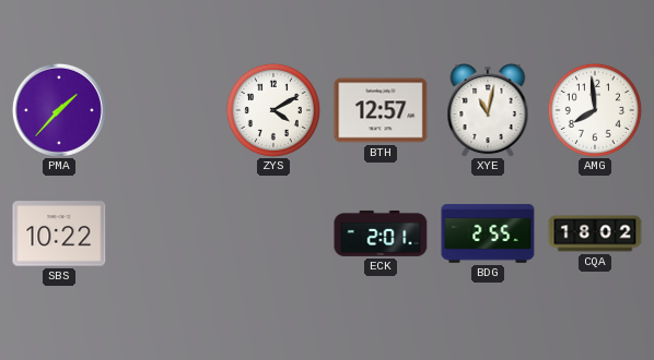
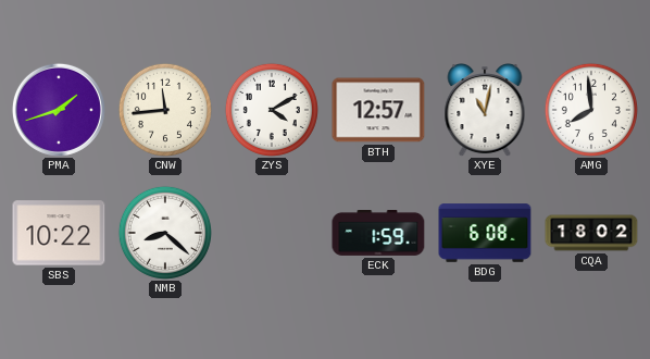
PMA: 1:37 -> 1:42
CNW: none -> 11:44
NMB: none -> 8:22
ECK: 2:01 -> 1:59
BDG: 2:55 -> 6:08
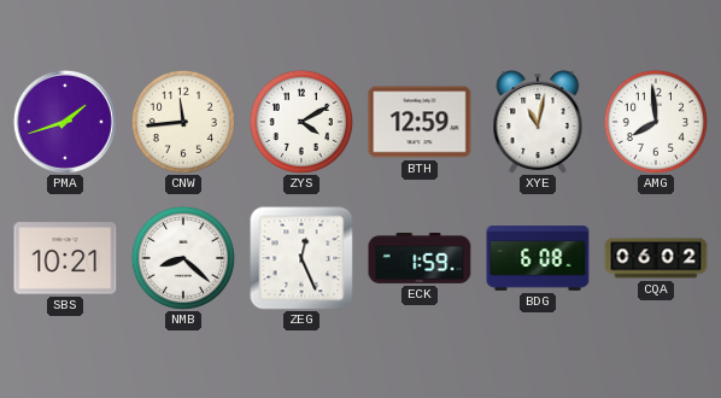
BTH: 12:57 -> 12:59
SBS: 10:22 -> 10:21
ZEG: none -> 12:26
CQA: 18:02 -> 06:02
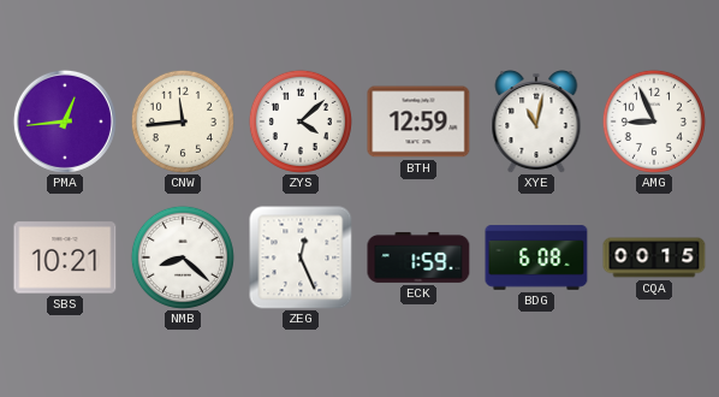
PMA: 1:42 -> 12:44
ZYS: 4:10 -> 4:08
AMG: 7:59 -> 8:56
CQA: 06:02 -> 00:15
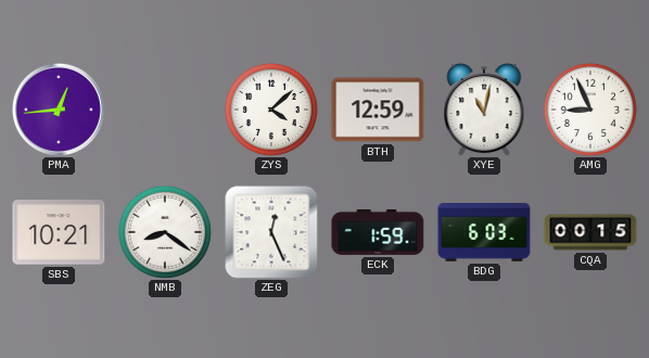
CNW: 11:44 -> none
NMB: 8:22 -> 8:21
BDG: 6:08 -> 6:03
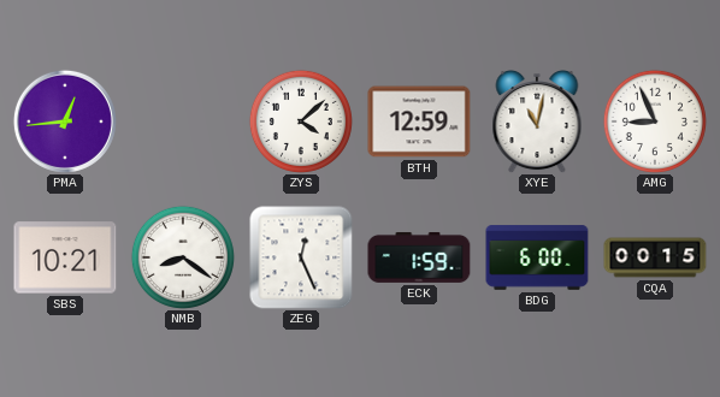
BDG: 6:03 -> 6:00
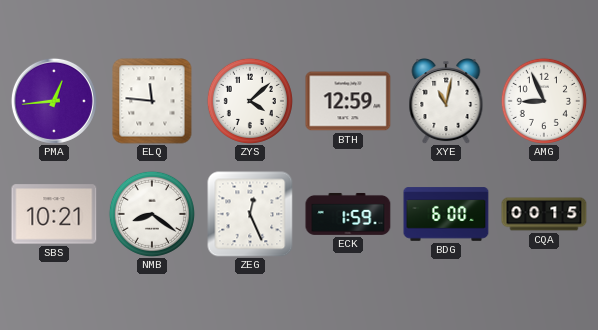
ELQ: none -> 11:46
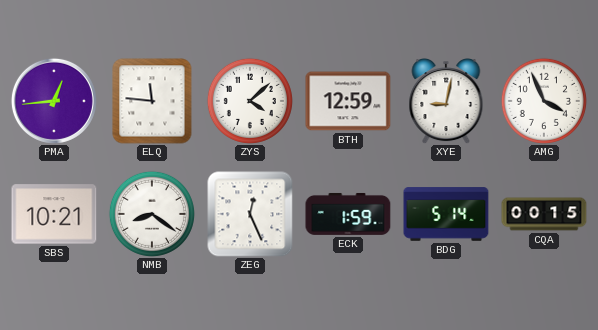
XYE: 11:02 -> 9:02
AMG: 8:56 -> 3:56
BDG: 6:00 -> 5:14
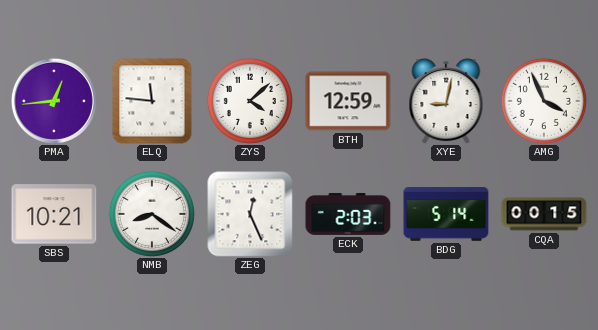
ECK: 1:59 -> 2:03
